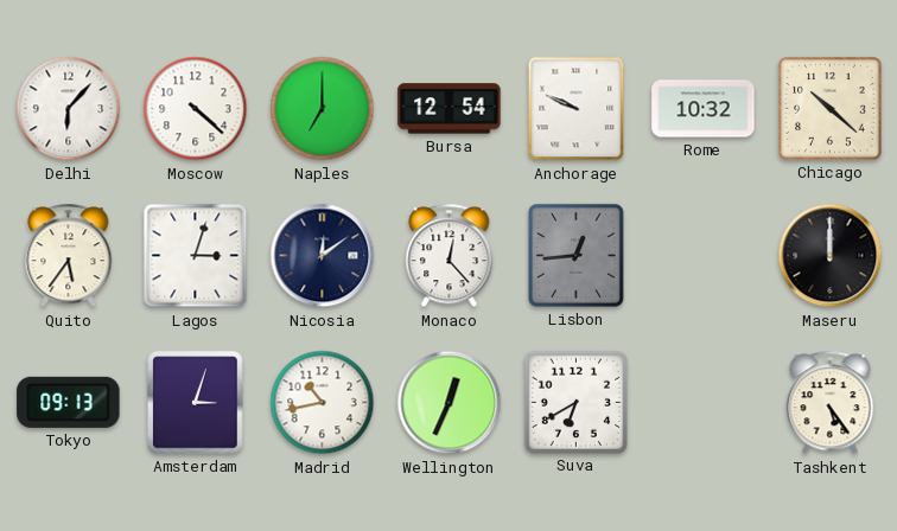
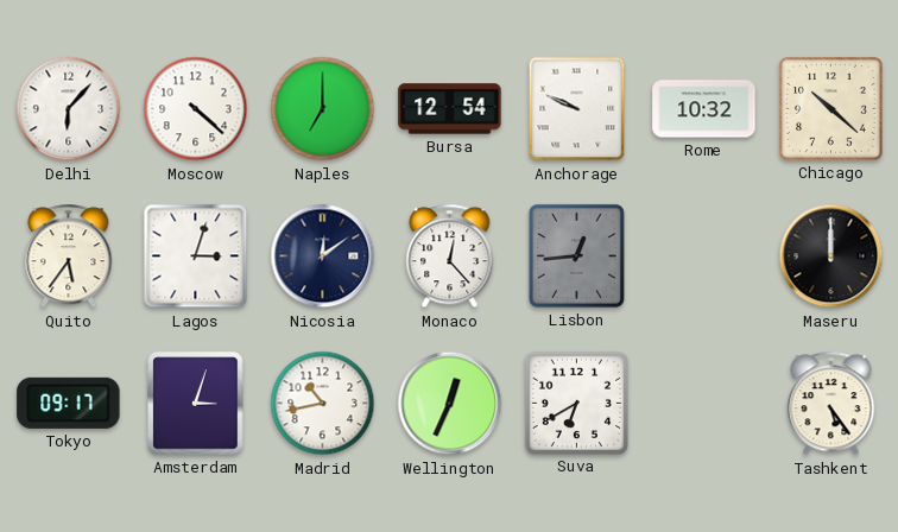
Tokyo: 09:13 -> 09:17
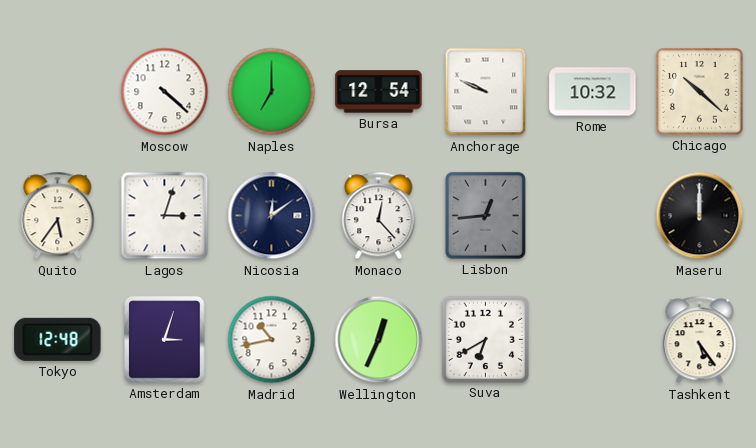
Delhi: 6:07 -> none
Tokyo: 09:17 -> 12:48
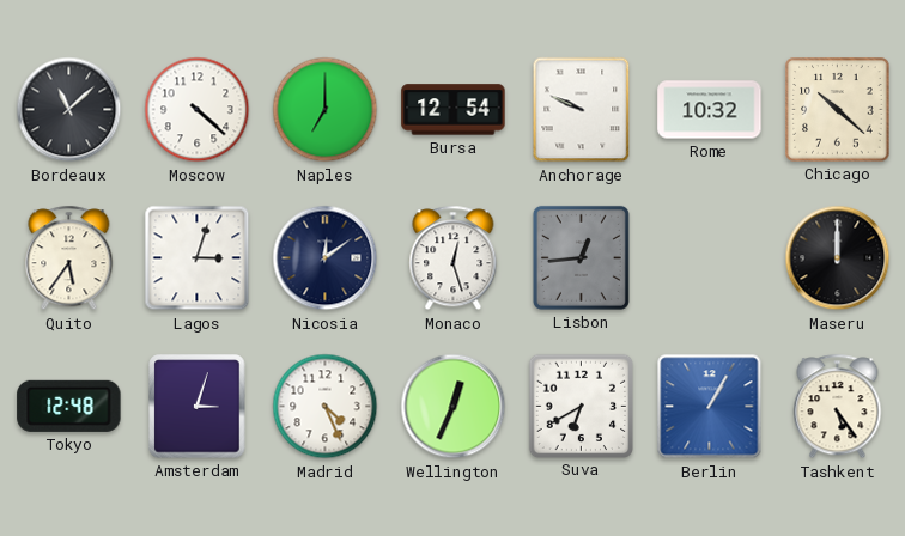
Bordeaux: none -> 11:08
Monaco: 12:23 -> 12:27
Madrid: 10:43 -> 4:26
Berlin: none -> 1:05
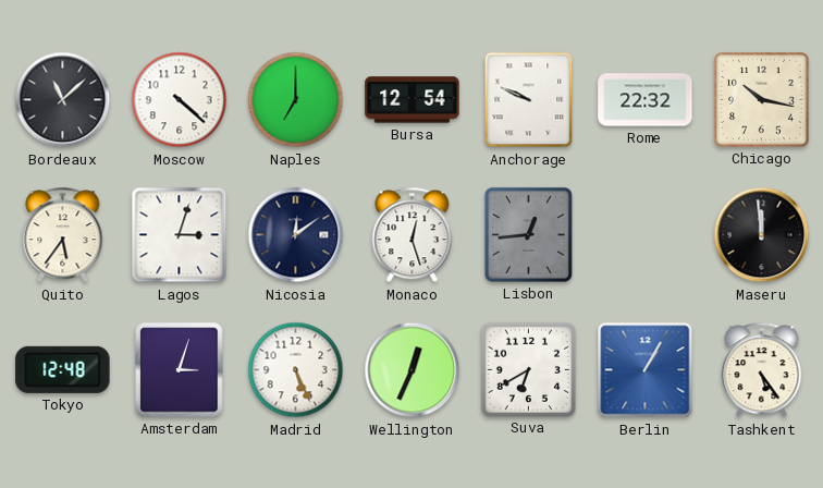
Rome: 10:32 -> 22:32
Chicago: 10:22 -> 10:17
Maseru: 12:00 -> 11:59
Madrid: 4:26 -> 5:26
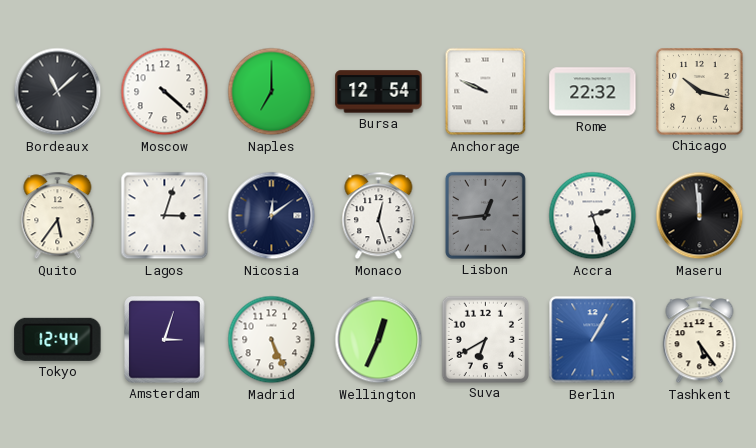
Accra: none -> 2:27
Tokyo: 12:48 -> 12:44
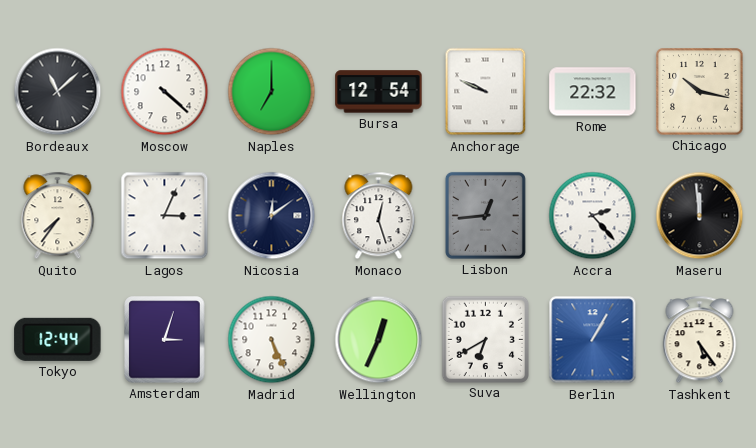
Quito: 5:36 -> 7:36
Lagos: 3:03 -> 3:04
Accra: 2:27 -> 2:23
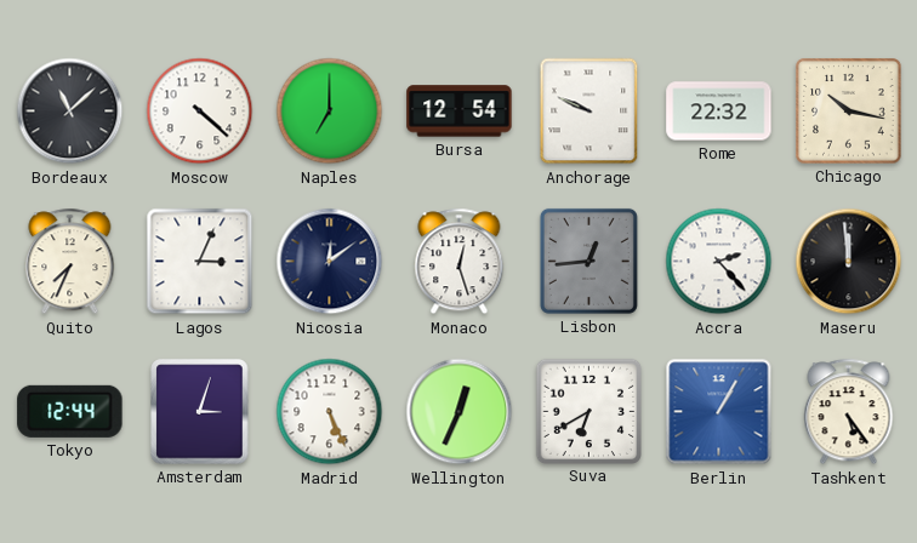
Quito: 7:36 -> 7:34
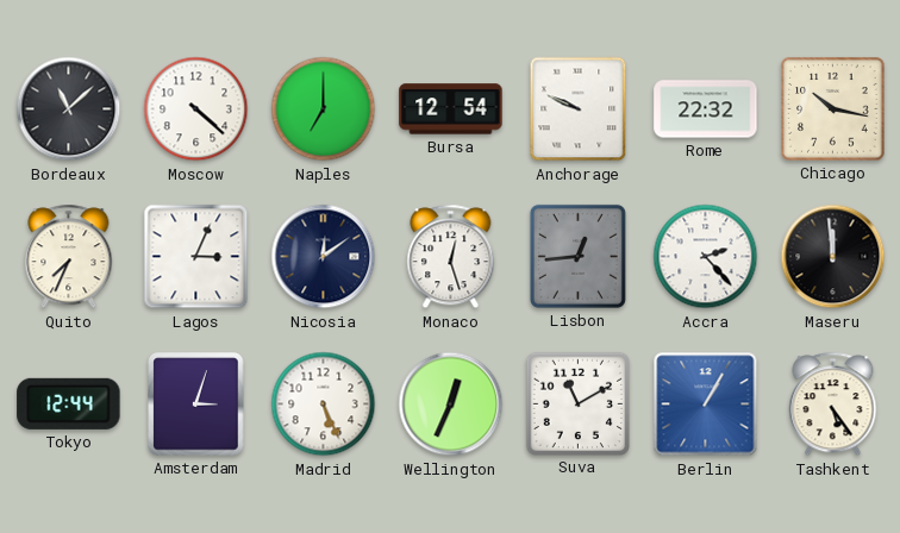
Suva: 6:40 -> 11:10
